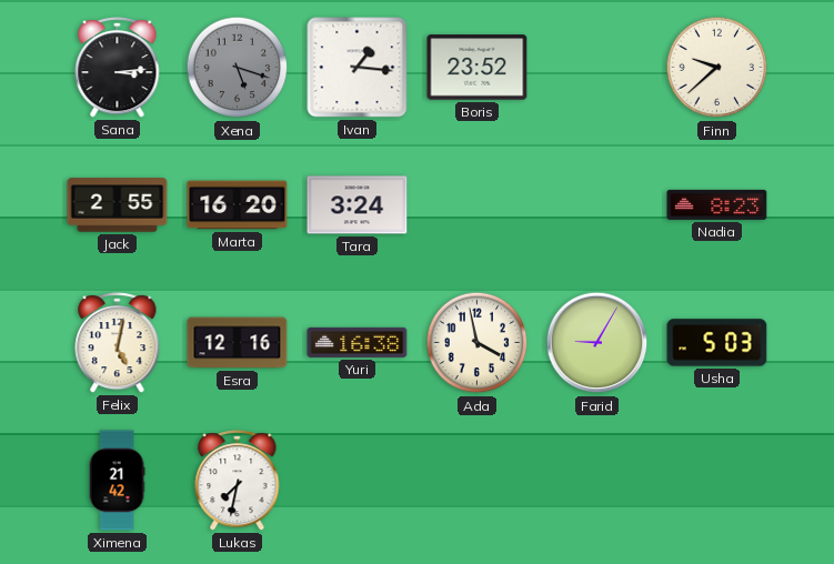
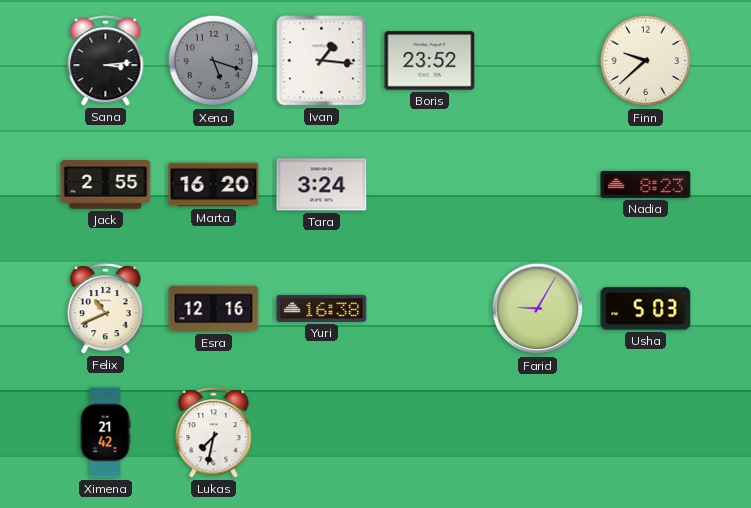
Felix: 5:02 -> 10:41
Ada: 3:58 -> none
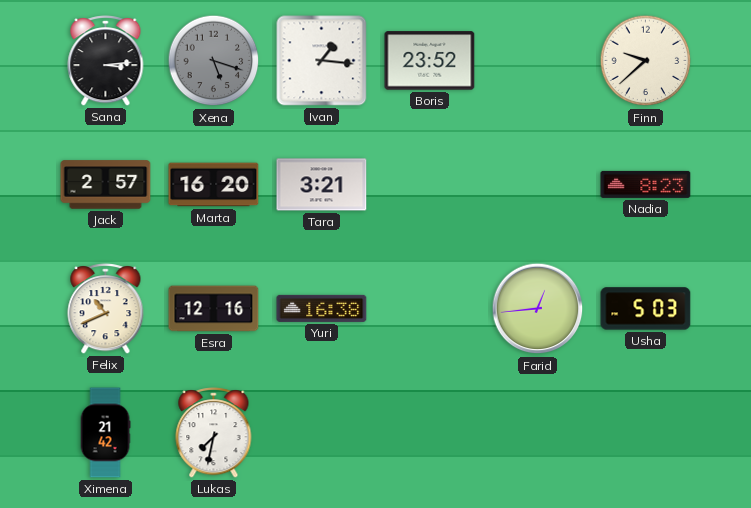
Jack: 2:55 -> 2:57
Tara: 3:24 -> 3:21
Farid: 9:05 -> 12:44
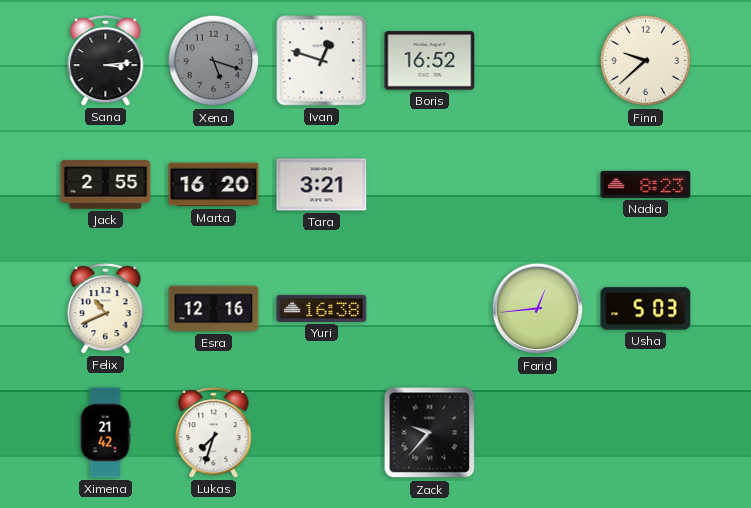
Ivan: 1:16 -> 12:48
Boris: 23:52 -> 16:52
Jack: 2:57 -> 2:55
Lukas: 7:32 -> 7:33
Zack: none -> 9:37
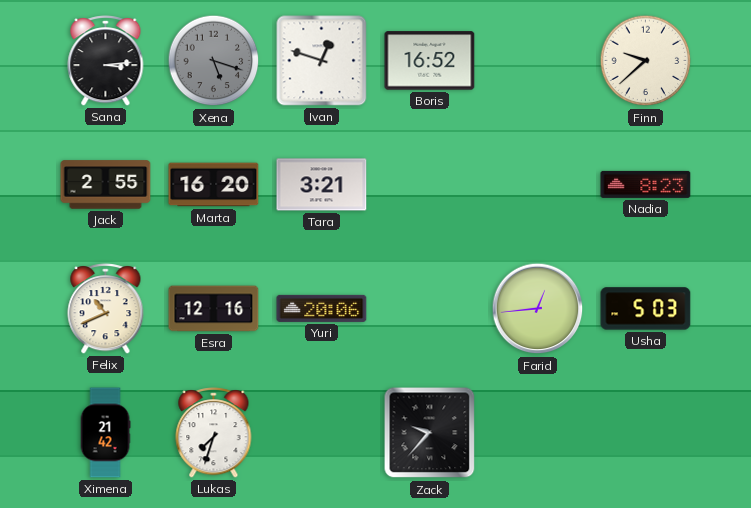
Yuri: 16:38 -> 20:06
